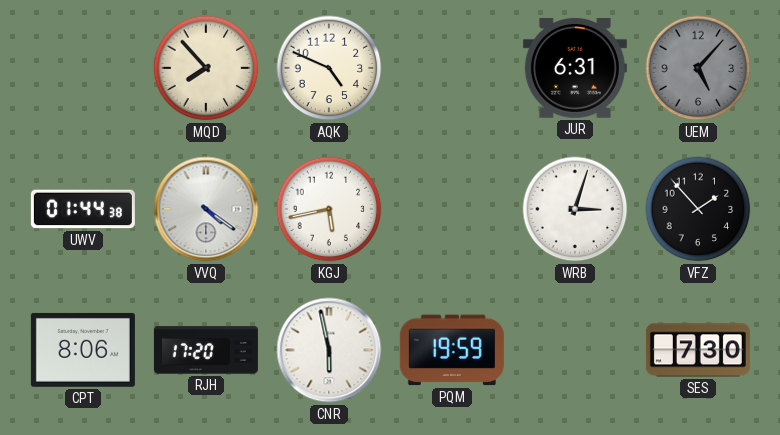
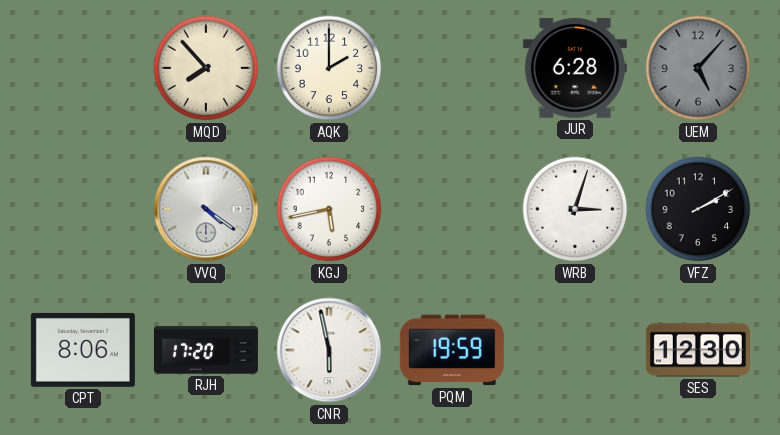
AQK: 4:49 -> 2:00
JUR: 6:31 -> 6:28
UWV: 01:44 -> none
VFZ: 1:53 -> 2:10
SES: 7:30 -> 12:30
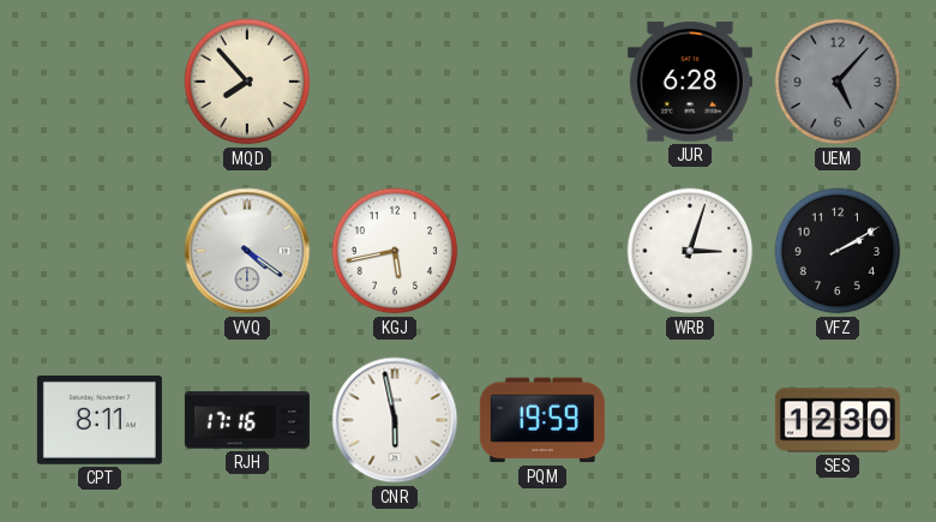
AQK: 2:00 -> none
CPT: 8:06 -> 8:11
RJH: 17:20 -> 17:16
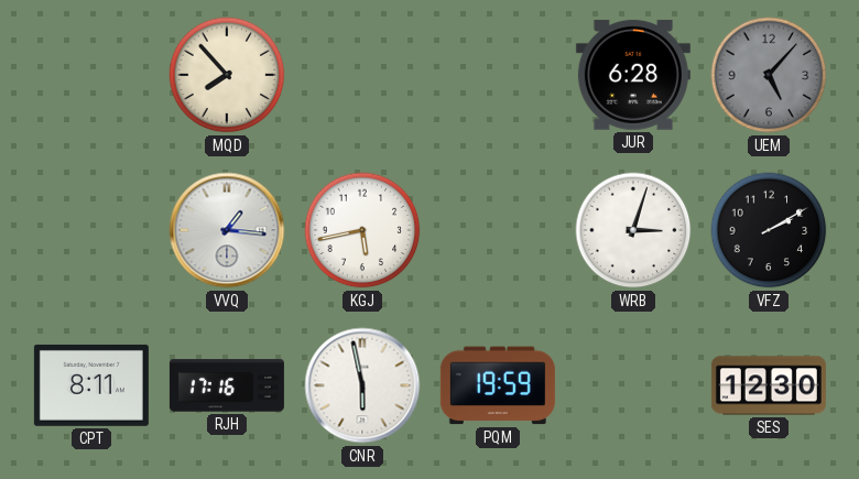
VVQ: 4:21 -> 1:16
